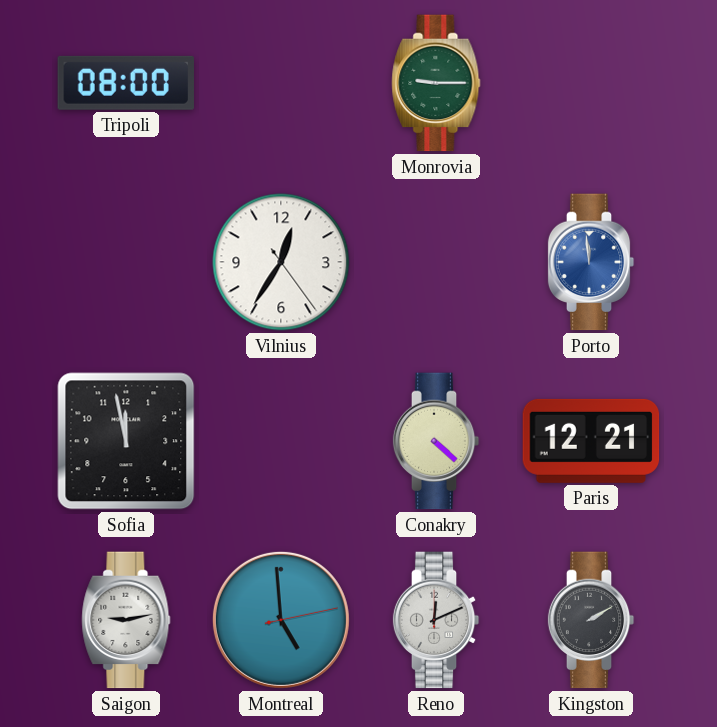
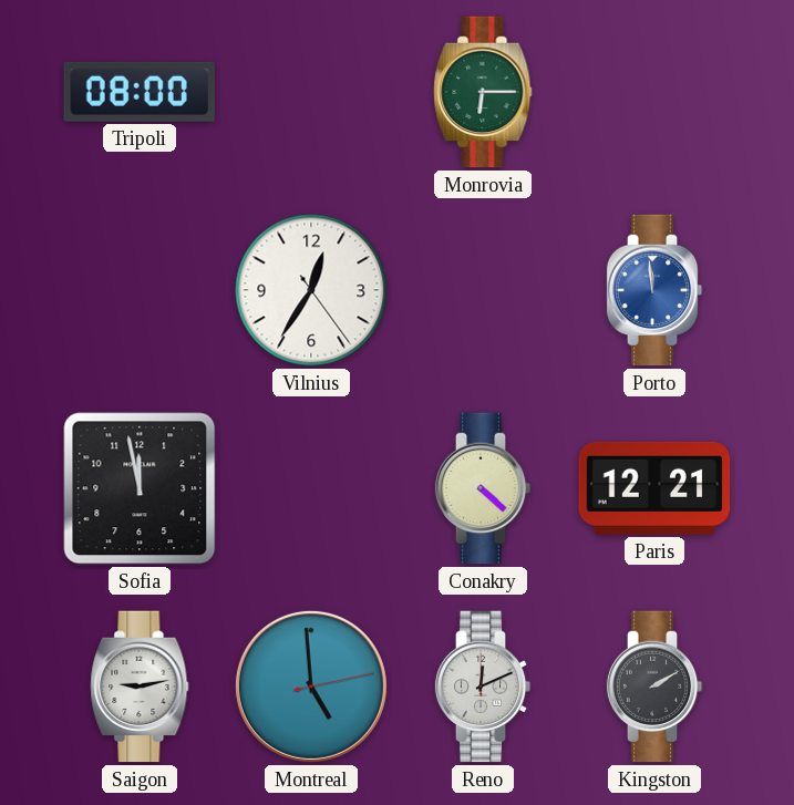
Monrovia: 9:15 -> 6:15
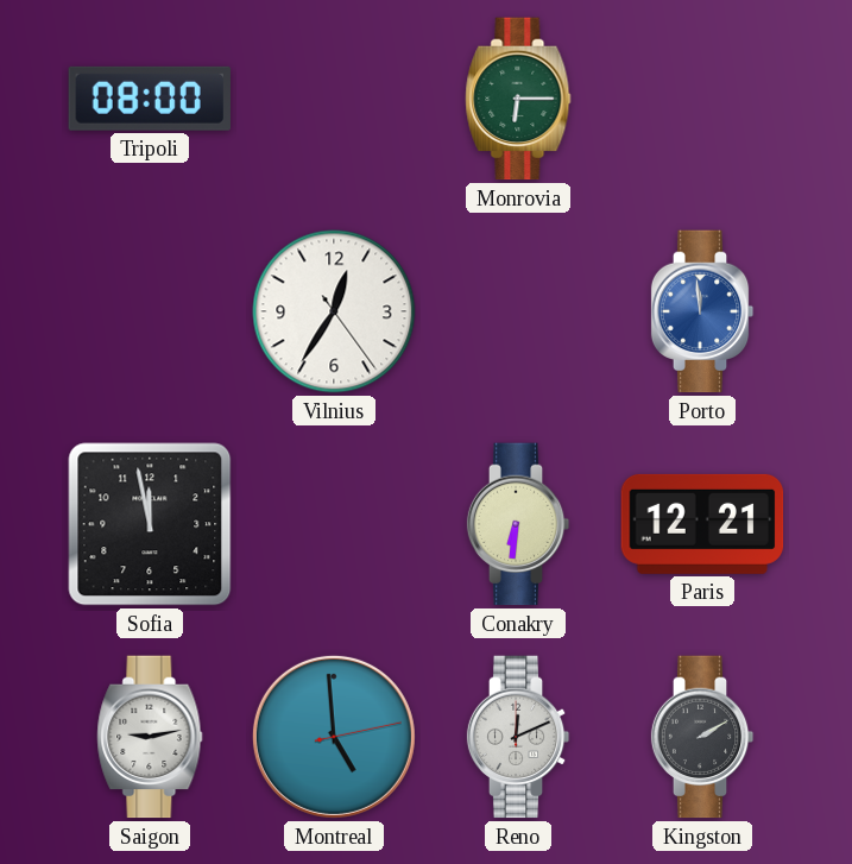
Conakry: 4:22 -> 6:31
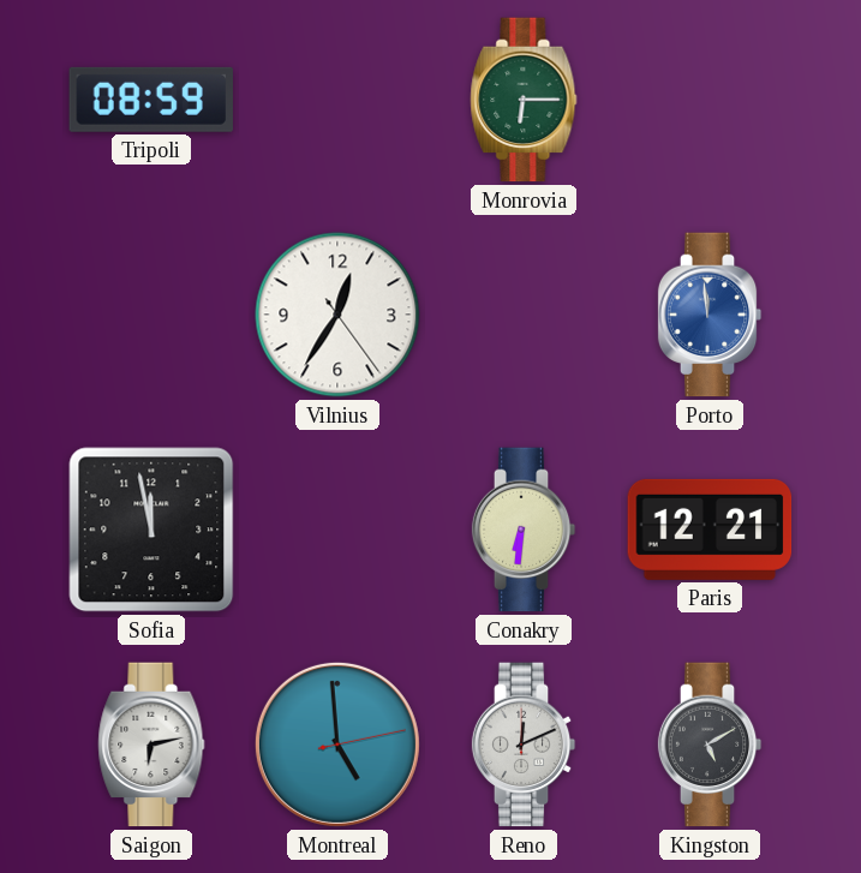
Tripoli: 08:00 -> 08:59
Saigon: 9:13 -> 6:13
Kingston: 2:10 -> 5:10
